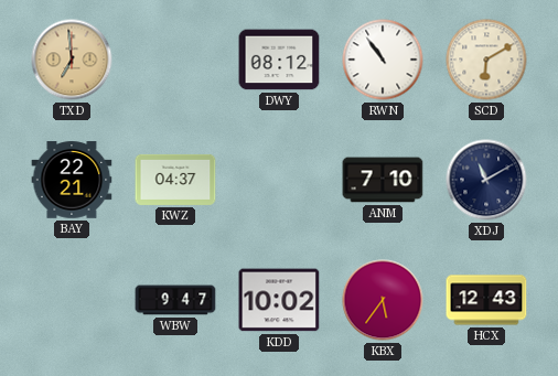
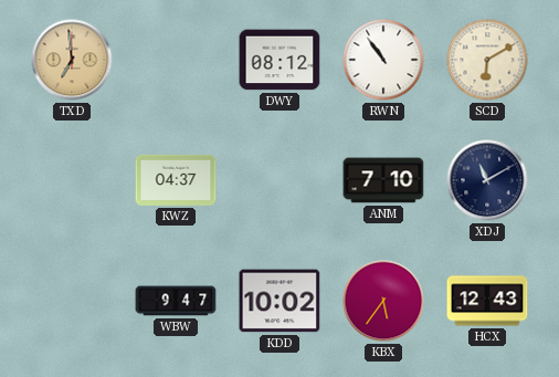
BAY: 22:21 -> none
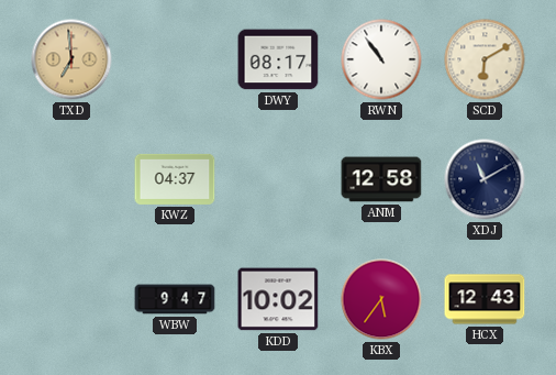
DWY: 08:12 -> 08:17
ANM: 7:10 -> 12:58
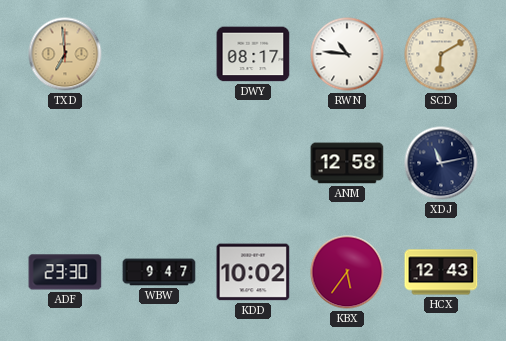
RWN: 10:54 -> 10:46
KWZ: 04:37 -> none
XDJ: 11:10 -> 11:13
ADF: none -> 23:30
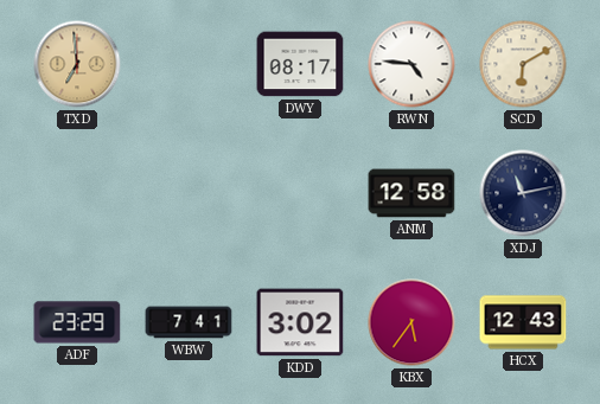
RWN: 10:46 -> 4:46
ADF: 23:30 -> 23:29
WBW: 9:47 -> 7:41
KDD: 10:02 -> 3:02
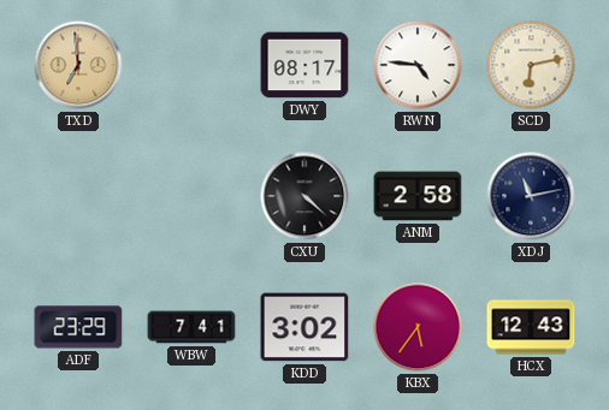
SCD: 6:10 -> 6:13
CXU: none -> 4:22
ANM: 12:58 -> 2:58
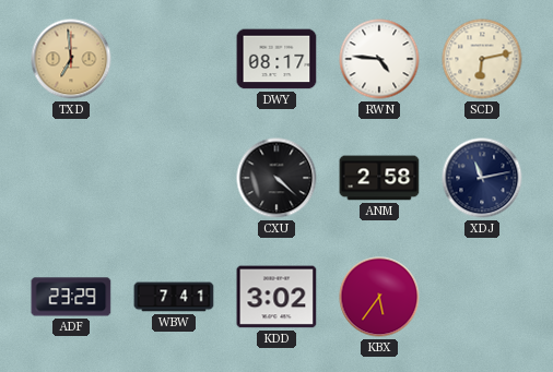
HCX: 12:43 -> none
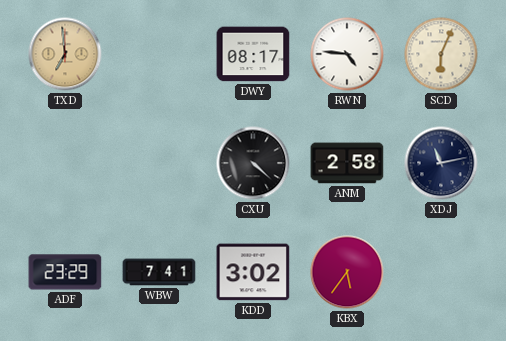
SCD: 6:13 -> 6:04
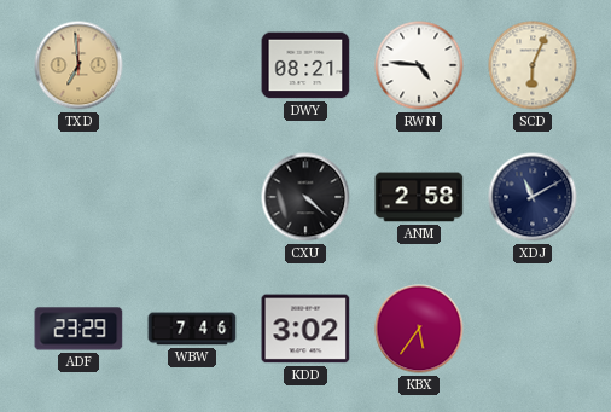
DWY: 08:17 -> 08:21
XDJ: 11:13 -> 11:10
WBW: 7:41 -> 7:46
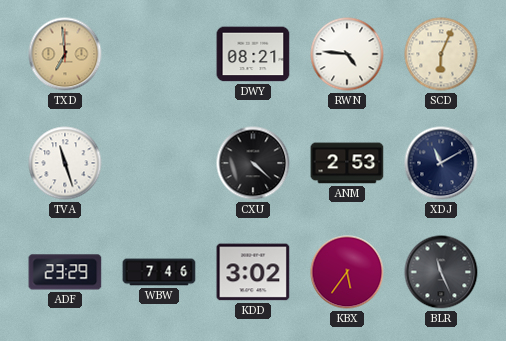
TVA: none -> 11:27
ANM: 2:58 -> 2:53
BLR: none -> 11:26
